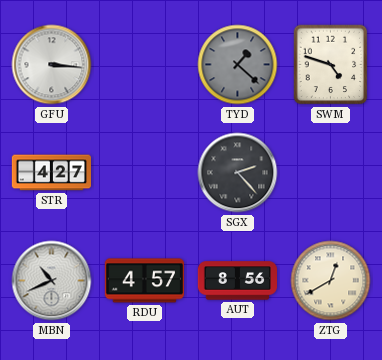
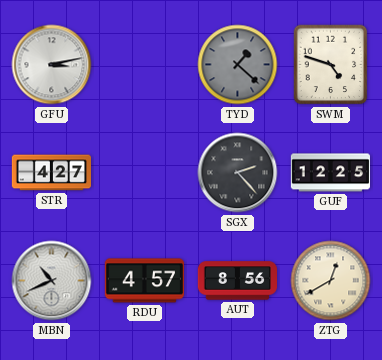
GFU: 3:16 -> 3:13
GUF: none -> 12:25
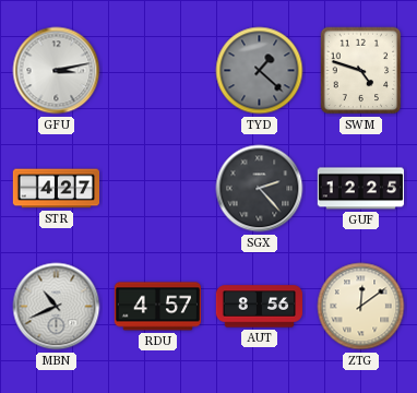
ZTG: 12:40 -> 12:09
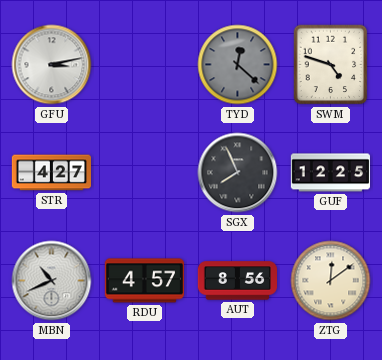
TYD: 1:22 -> 12:22
SGX: 2:23 -> 7:56
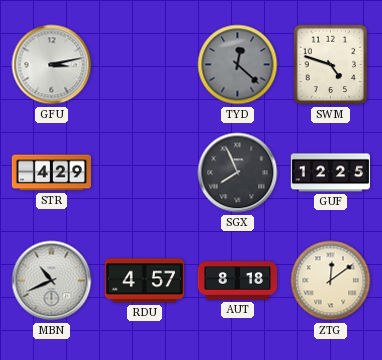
STR: 4:27 -> 4:29
AUT: 8:56 -> 8:18
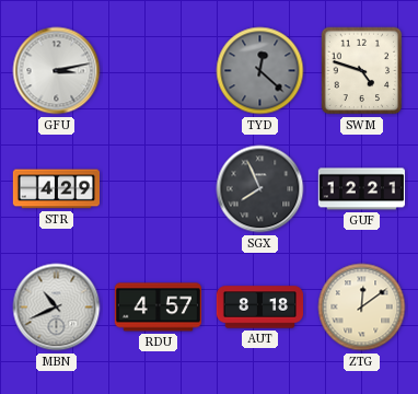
GUF: 12:25 -> 12:21
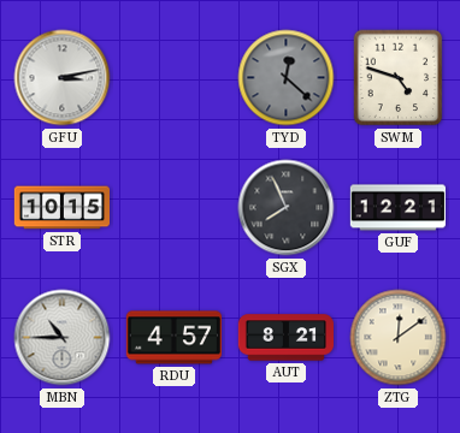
STR: 4:29 -> 10:15
MBN: 10:41 -> 10:45
AUT: 8:18 -> 8:21
